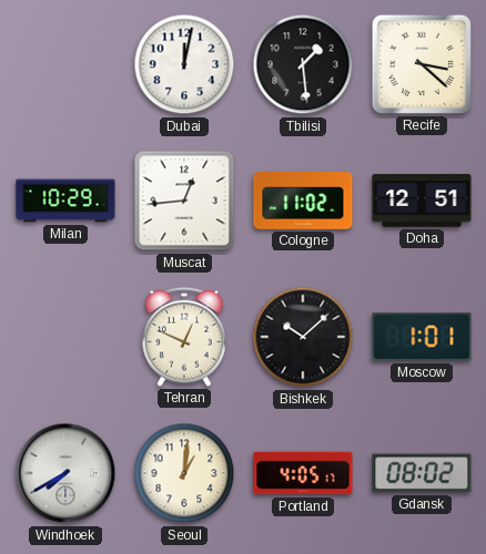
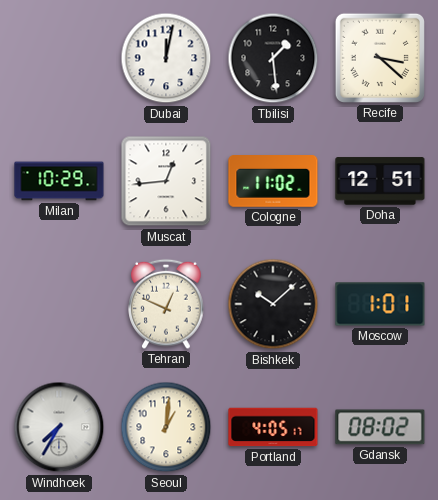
Windhoek: 7:40 -> 7:35
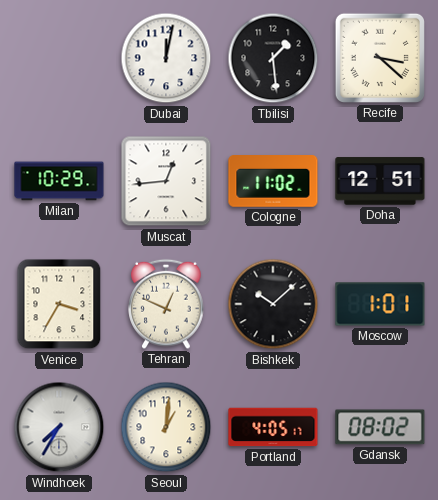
Venice: none -> 3:35
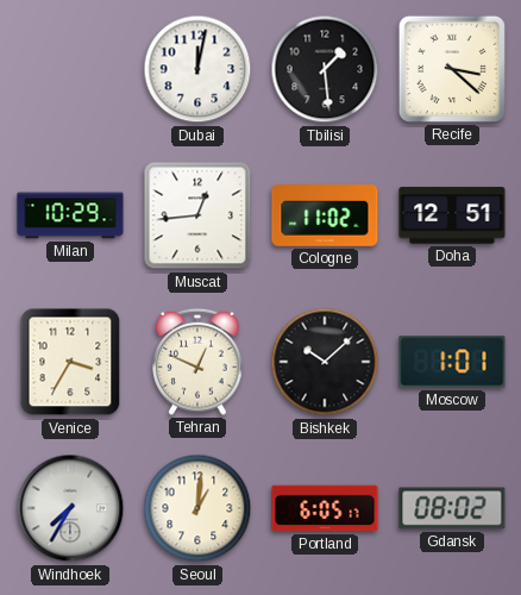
Portland: 4:05 -> 6:05
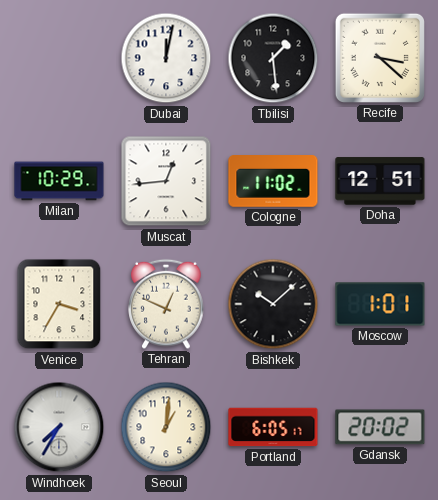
Gdansk: 08:02 -> 20:02
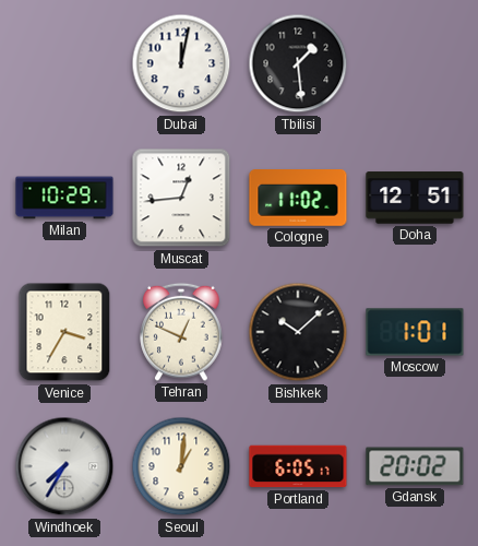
Recife: 3:22 -> none
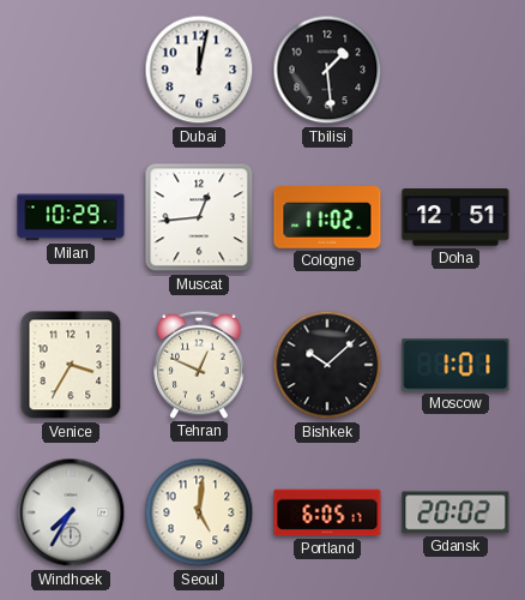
Seoul: 1:01 -> 5:01
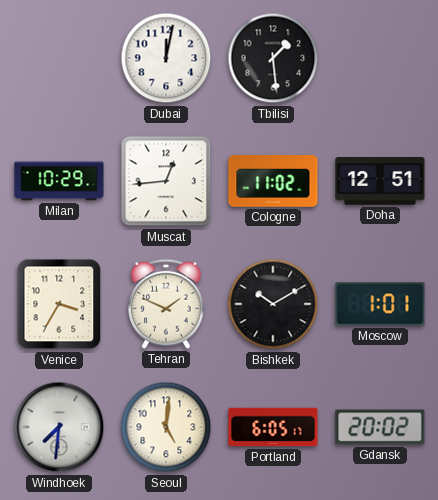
Tehran: 12:49 -> 1:49
Bishkek: 10:08 -> 10:10
Windhoek: 7:35 -> 7:31
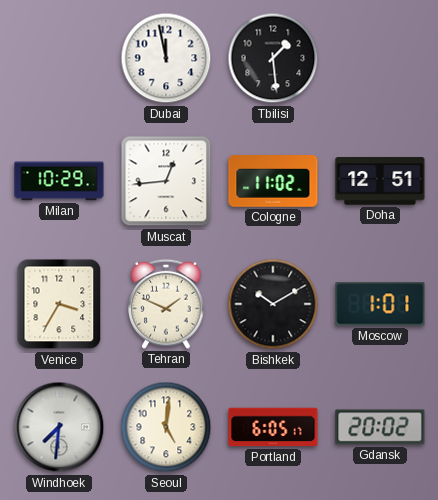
Dubai: 12:02 -> 11:58
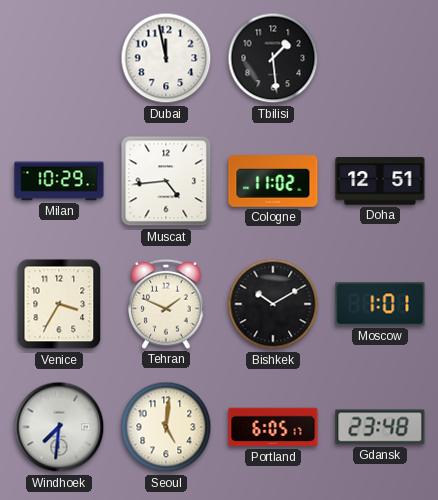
Muscat: 12:44 -> 4:44
Gdansk: 20:02 -> 23:48
